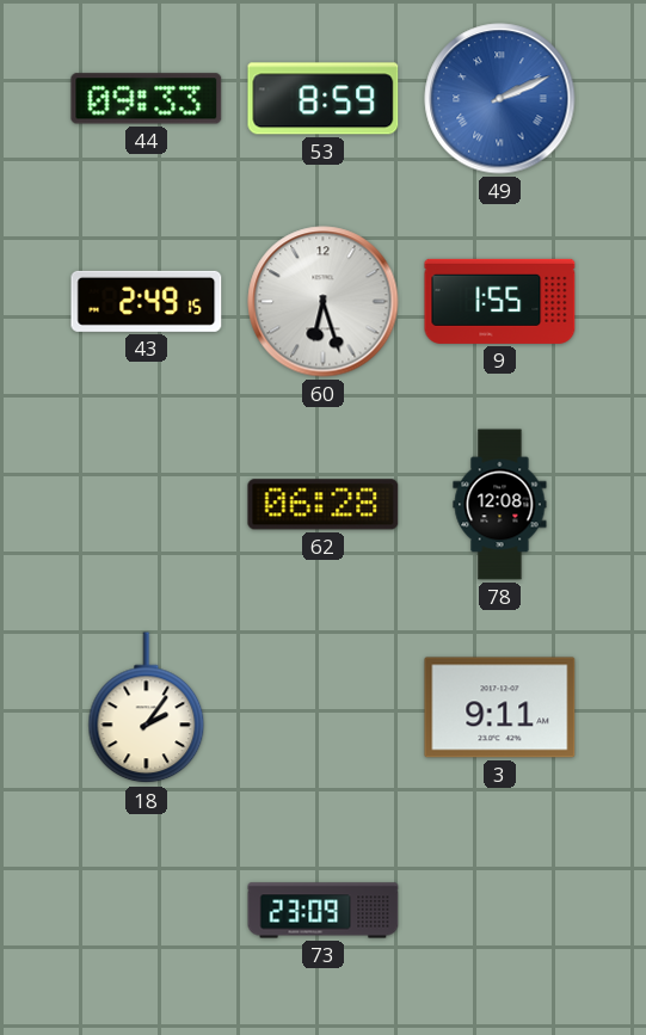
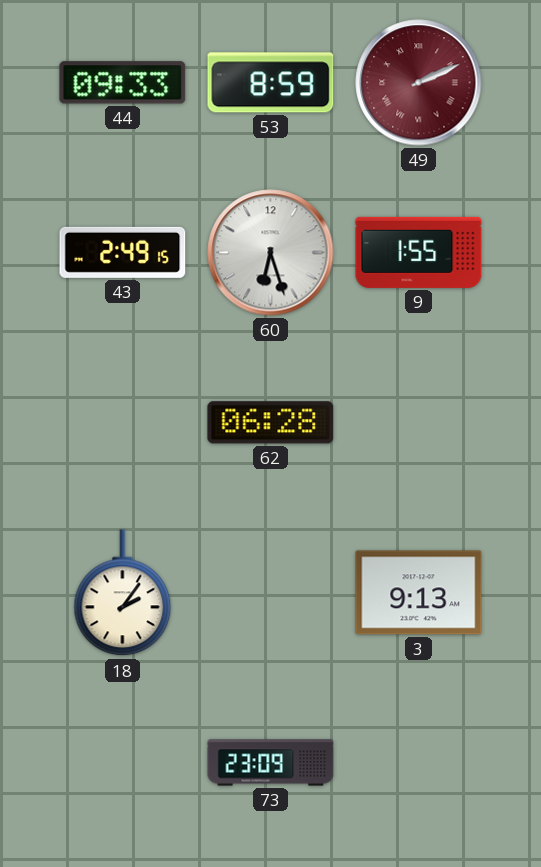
49 dial: blue -> burgundy
78: 12:08 -> none
3: 9:11 -> 9:13
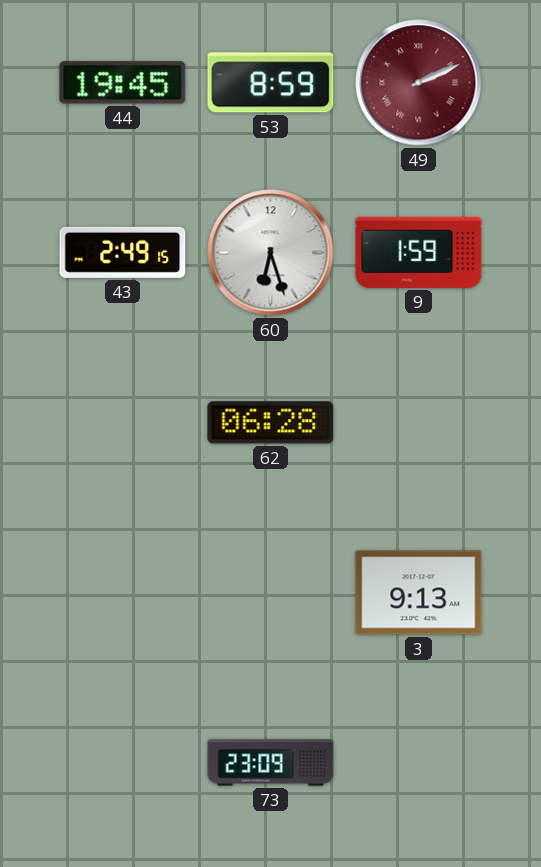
44: 09:33 -> 19:45
9: 1:55 -> 1:59
18: 2:06 -> none
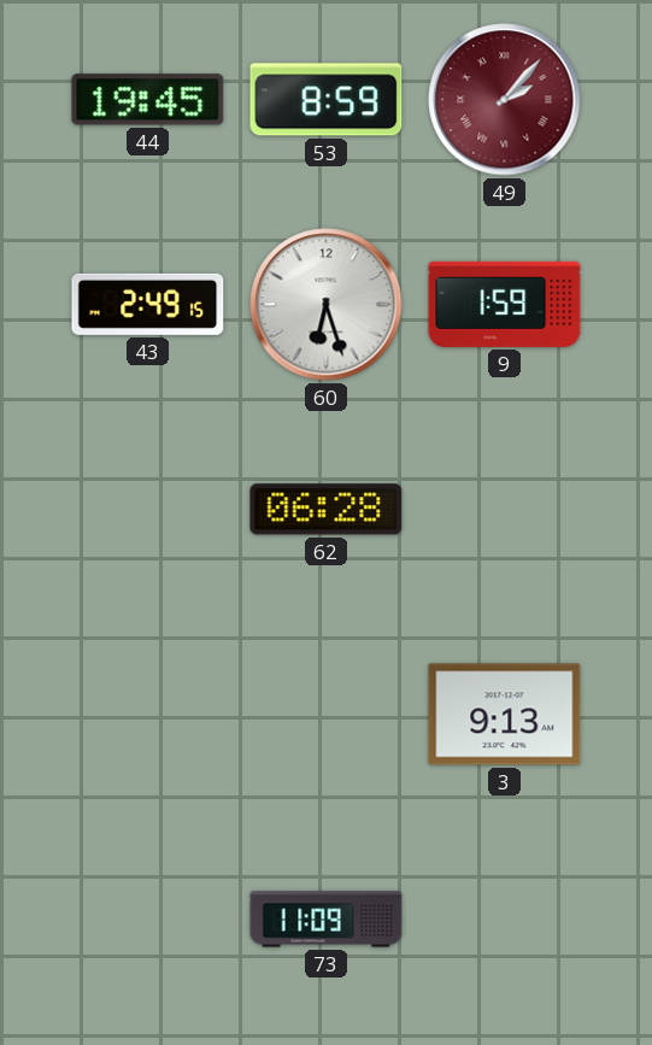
49: 2:11 -> 2:07
73: 23:09 -> 11:09
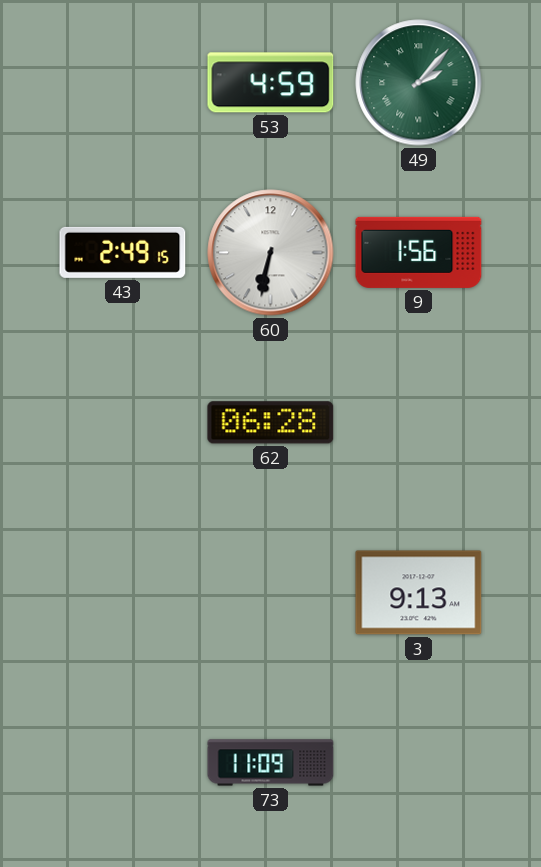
44: 19:45 -> none
53: 8:59 -> 4:59
49 dial: burgundy -> green
60: 6:27 -> 6:32
9: 1:59 -> 1:56
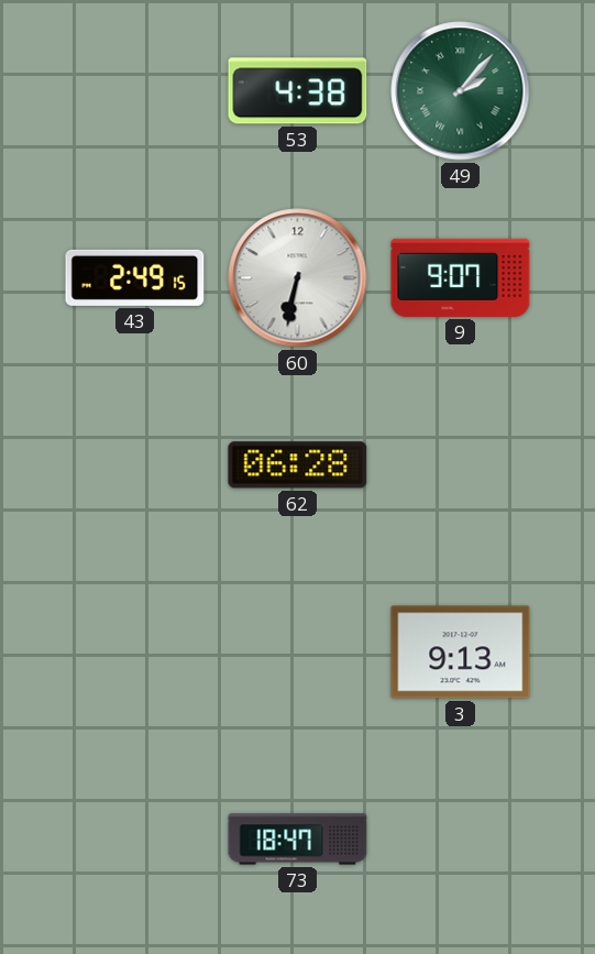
53: 4:59 -> 4:38
9: 1:56 -> 9:07
73: 11:09 -> 18:47
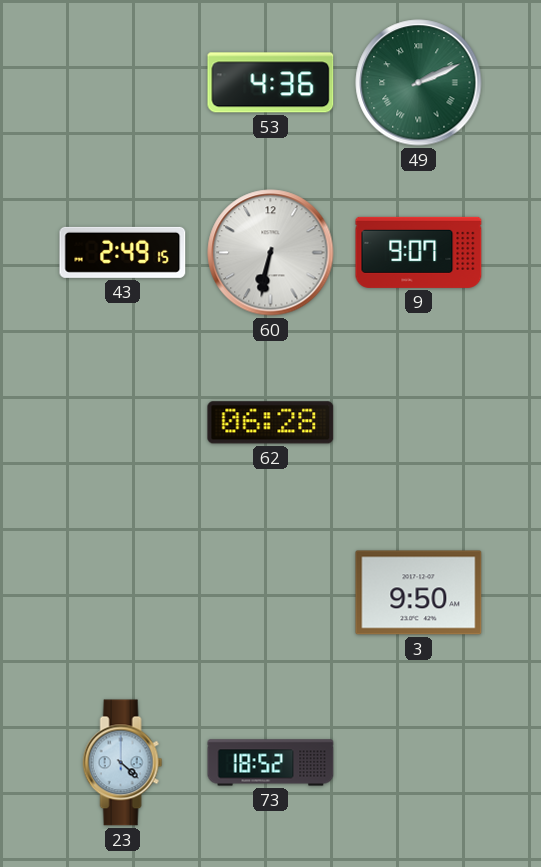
53: 4:38 -> 4:36
49: 2:07 -> 2:11
3: 9:13 -> 9:50
23: none -> 4:22
73: 18:47 -> 18:52
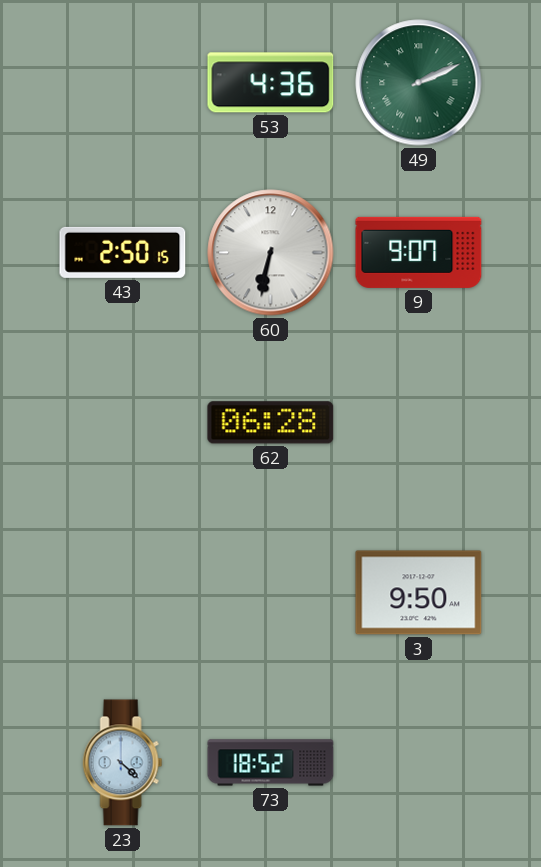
43: 2:49 -> 2:50
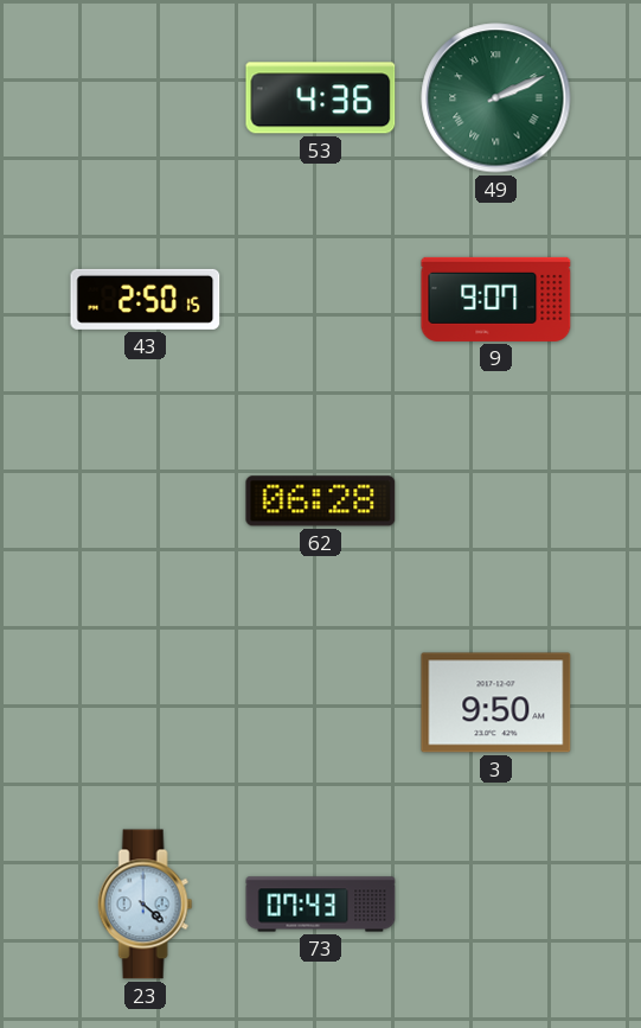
60: 6:32 -> none
73: 18:52 -> 07:43
